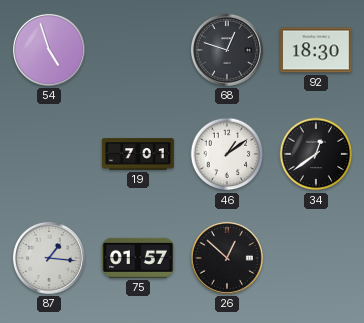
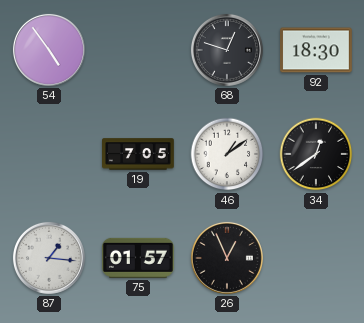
54: 4:57 -> 4:54
19: 7:01 -> 7:05
26: 12:52 -> 12:56
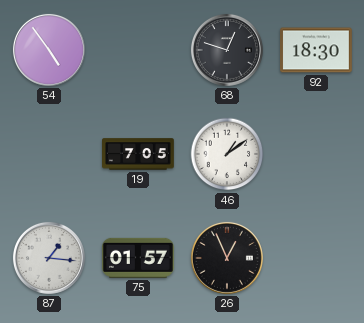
34: 12:39 -> none
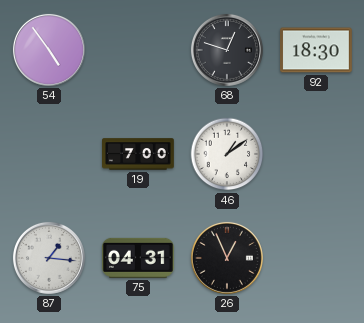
19: 7:05 -> 7:00
75: 01:57 -> 04:31
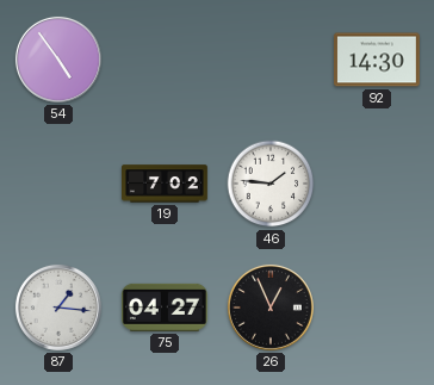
68: 12:48 -> none
92: 18:30 -> 14:30
19: 7:00 -> 7:02
46: 1:09 -> 1:46
75: 04:31 -> 04:27
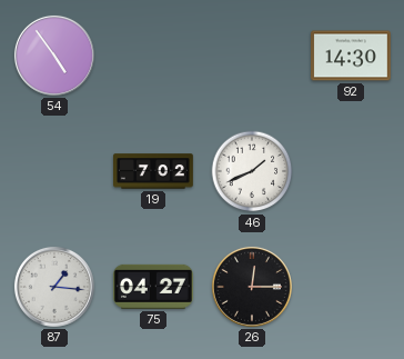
46: 1:46 -> 1:41
26: 12:56 -> 12:15
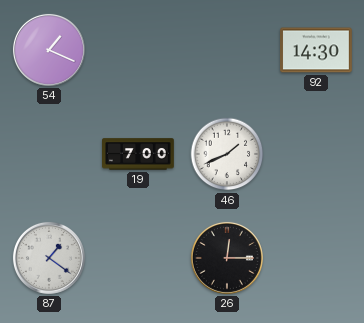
54: 4:54 -> 1:19
19: 7:02 -> 7:00
87: 1:16 -> 1:21
75: 04:27 -> none
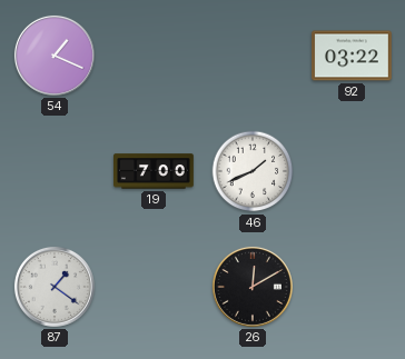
92: 14:30 -> 03:22
26: 12:15 -> 12:10
